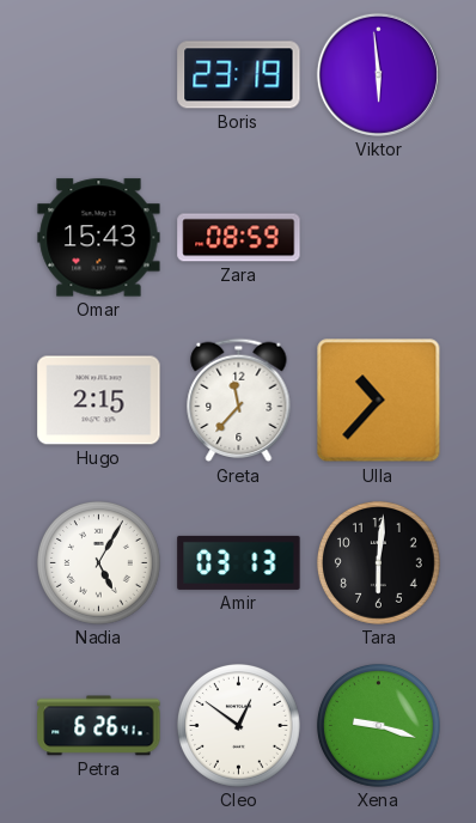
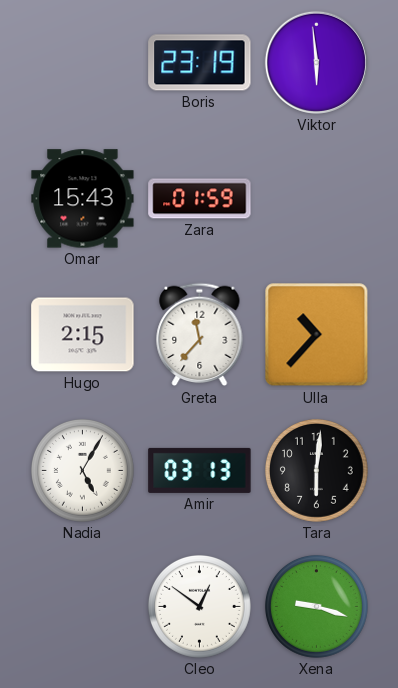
Zara: 08:59 -> 01:59
Petra: 6:26 -> none
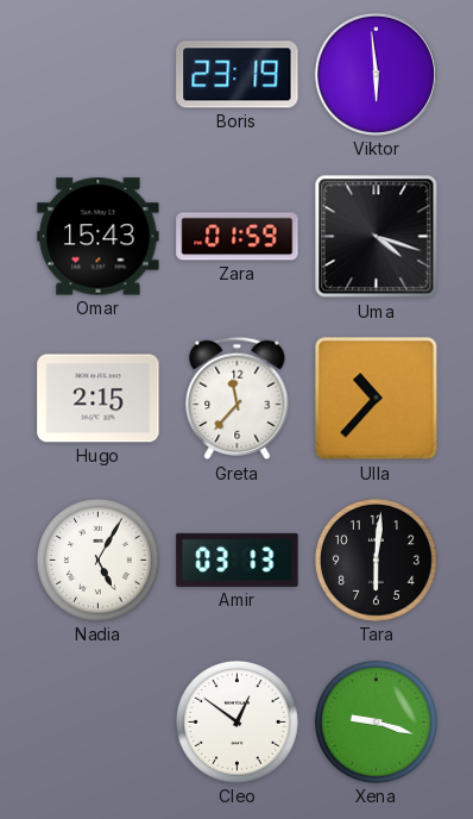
Uma: none -> 4:18
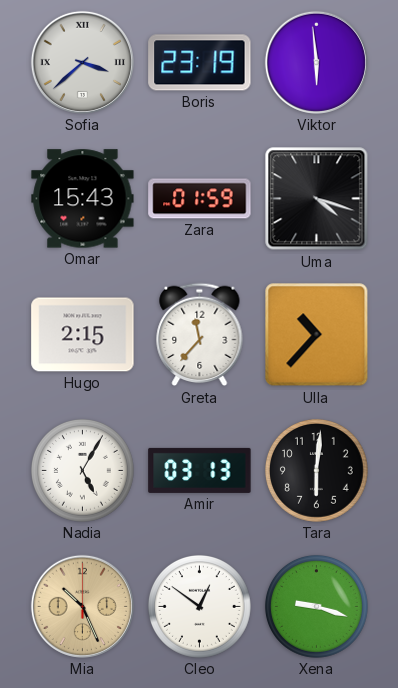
Sofia: none -> 3:38
Mia: none -> 10:26
